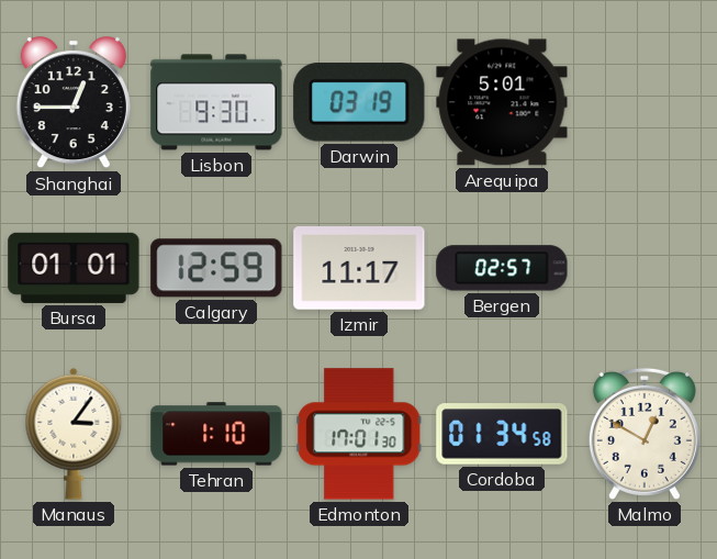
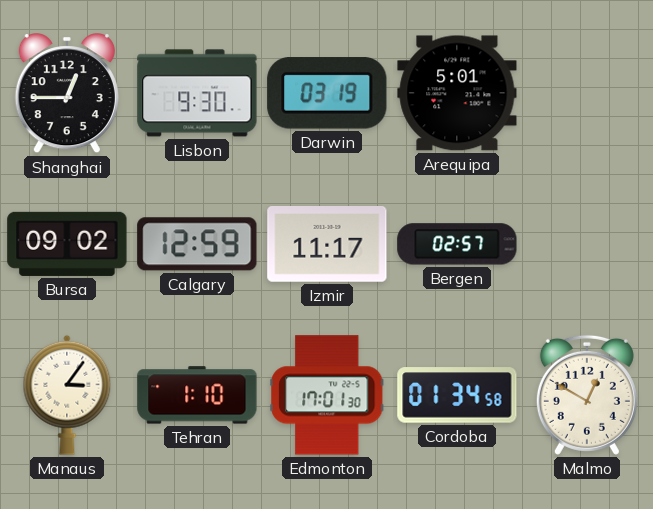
Bursa: 01:01 -> 09:02
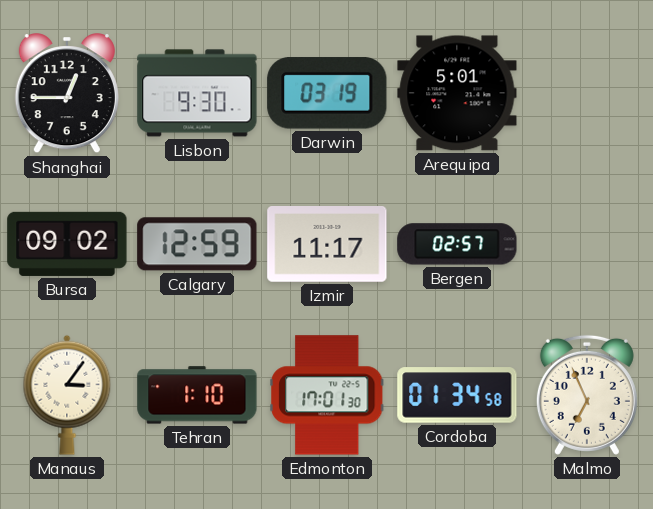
Malmo: 12:50 -> 6:56
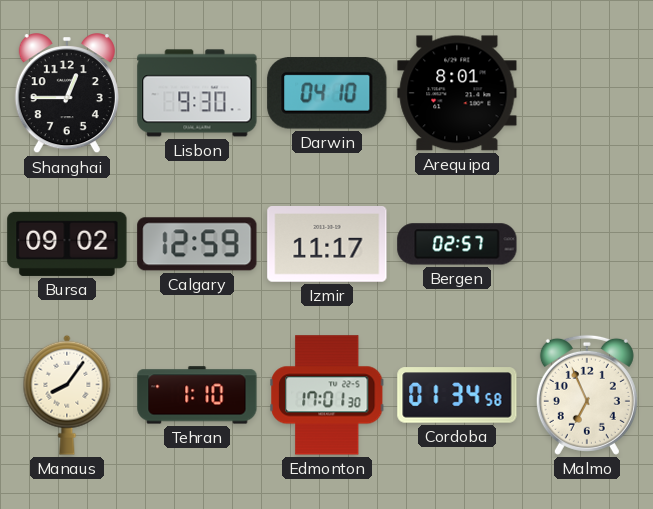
Darwin: 03:19 -> 04:10
Arequipa: 5:01 -> 8:01
Manaus: 3:06 -> 8:06
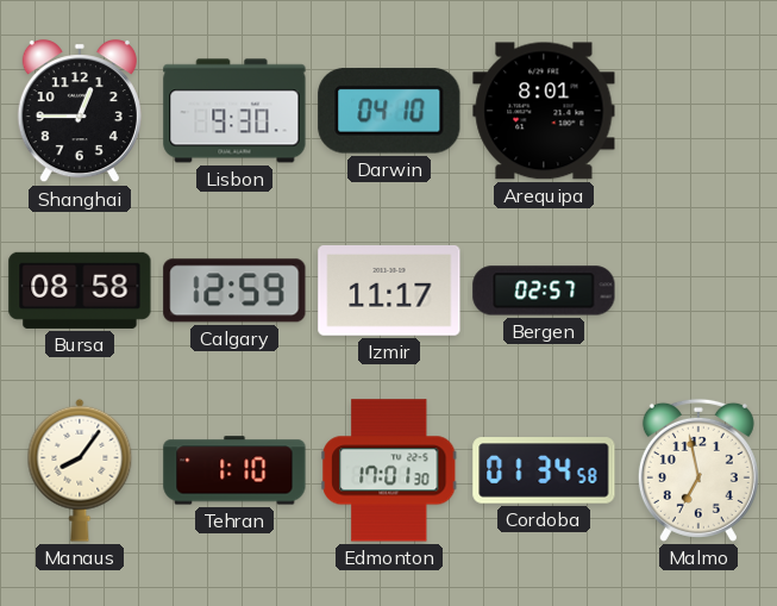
Bursa: 09:02 -> 08:58
Malmo: 6:56 -> 6:58
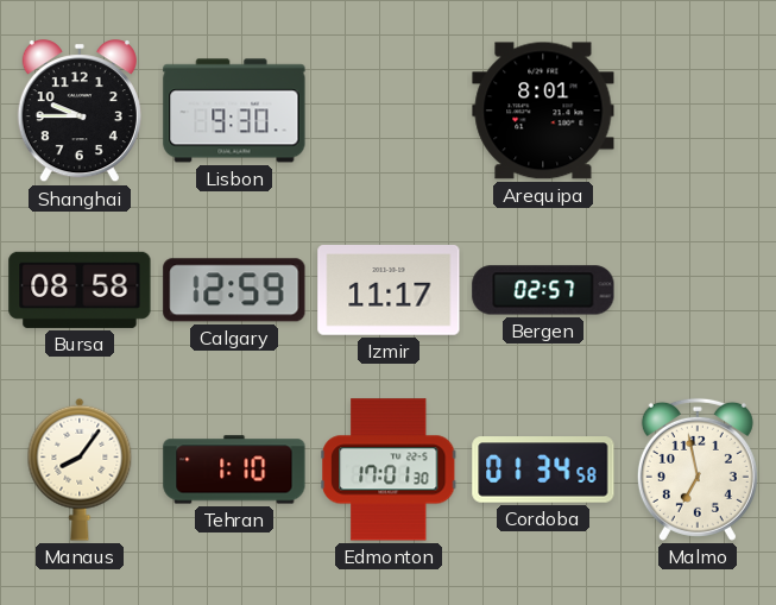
Shanghai: 12:45 -> 9:45
Darwin: 04:10 -> none
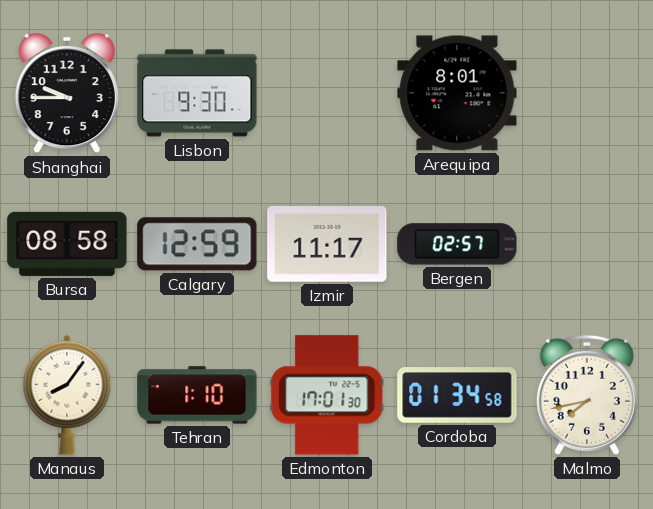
Malmo: 6:58 -> 7:43
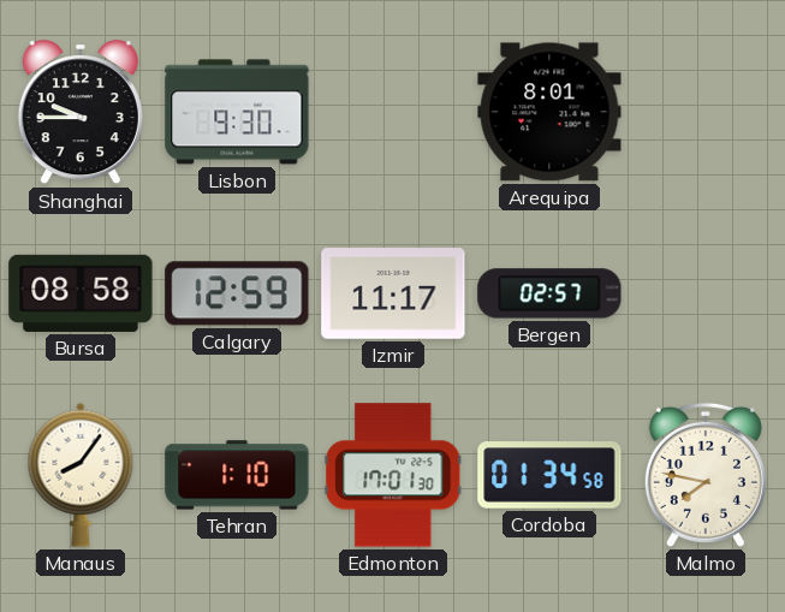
Malmo: 7:43 -> 7:47
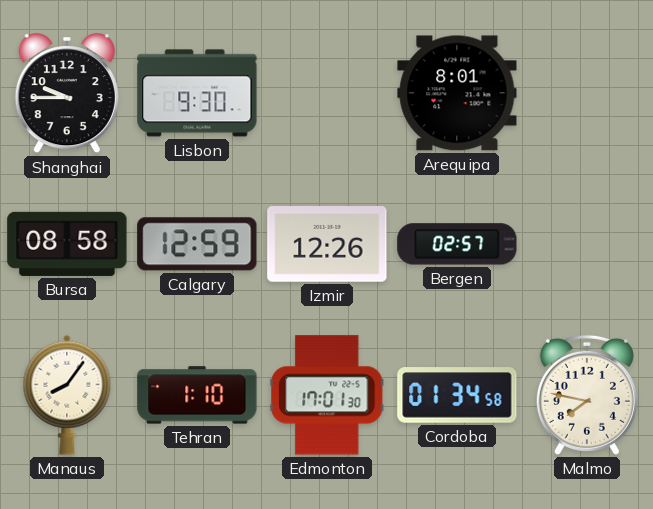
Izmir: 11:17 -> 12:26
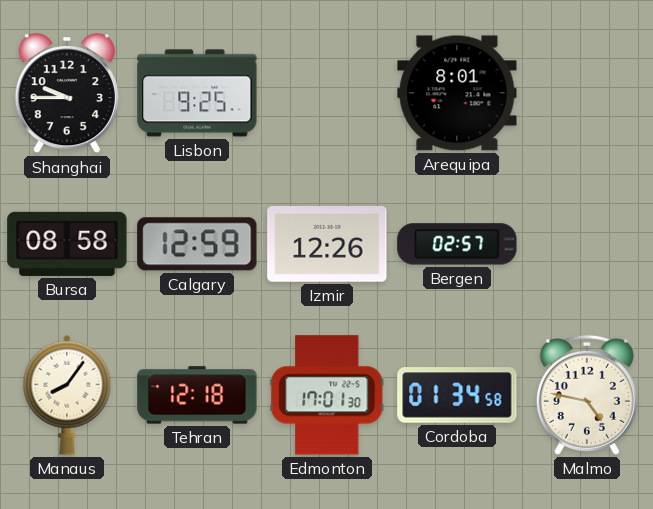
Lisbon: 9:30 -> 9:25
Tehran: 1:10 -> 12:18
Malmo: 7:47 -> 4:47
